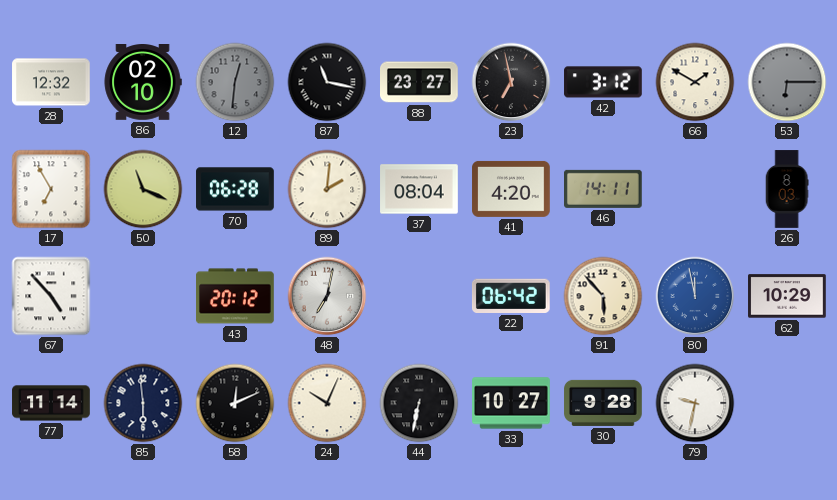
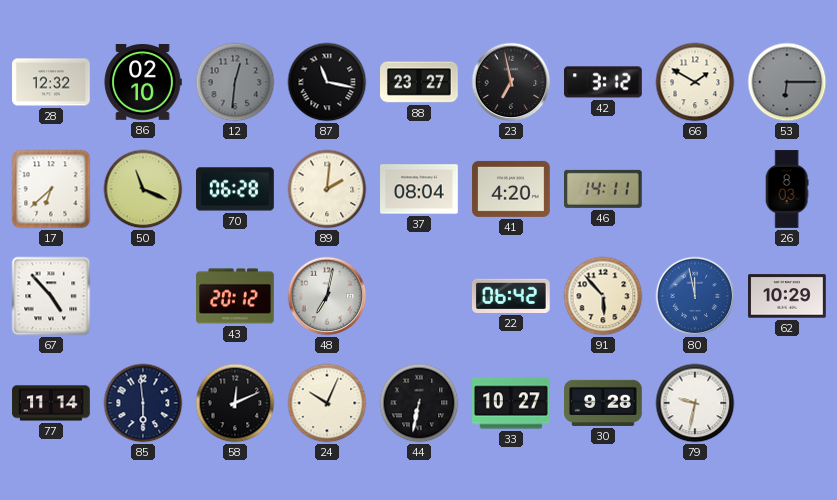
17: 6:55 -> 6:38
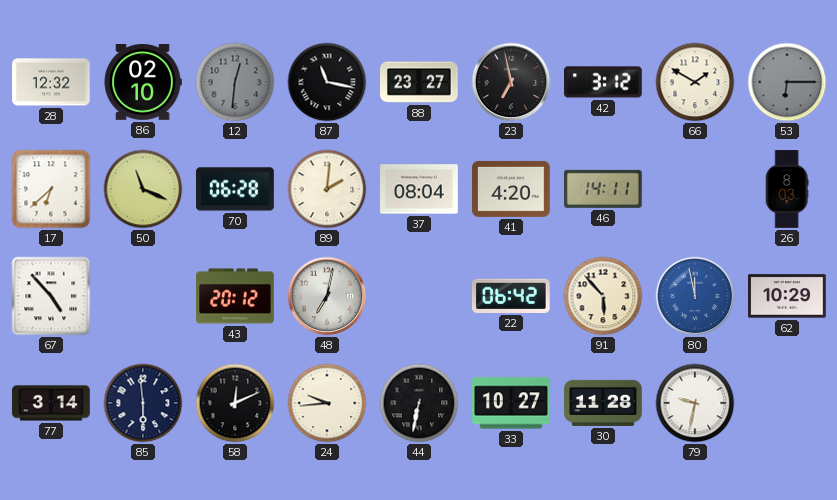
77: 11:14 -> 3:14
24: 10:04 -> 9:44
30: 9:28 -> 11:28
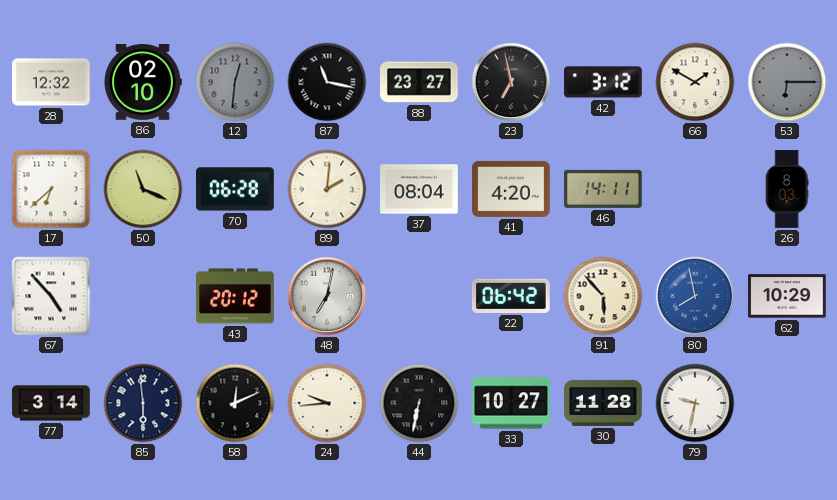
80: 11:58 -> 7:58
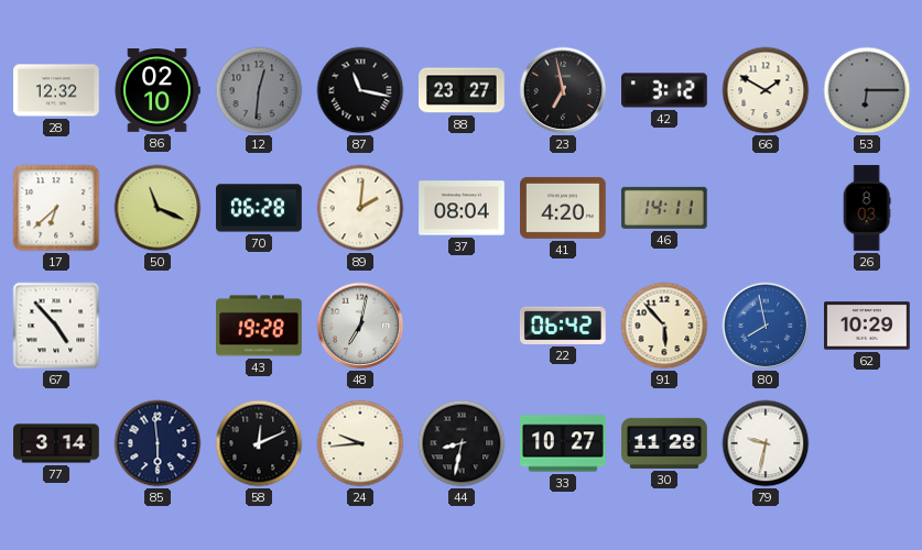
43: 20:12 -> 19:28
44: 6:32 -> 8:32
